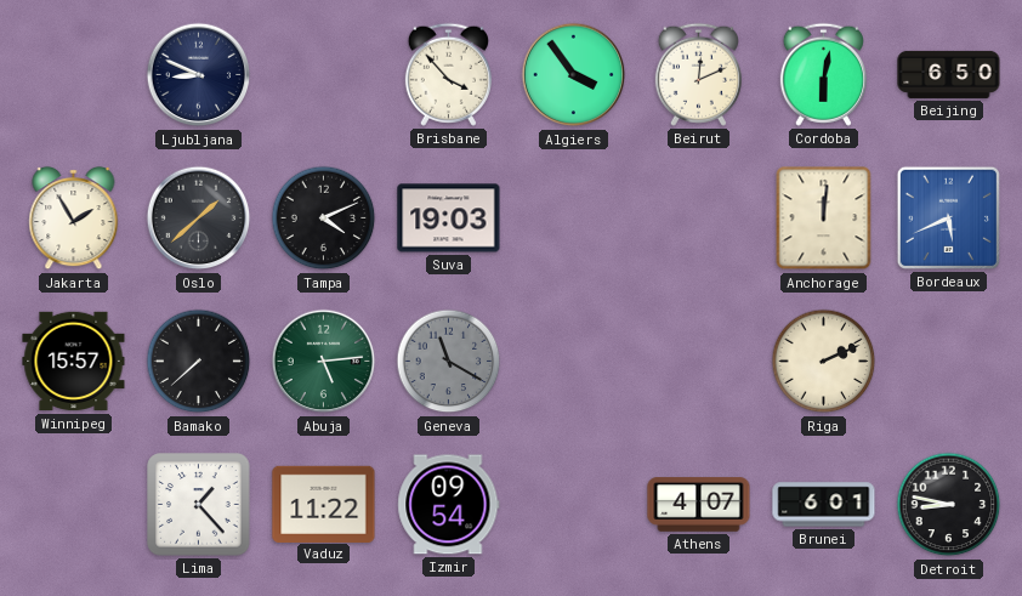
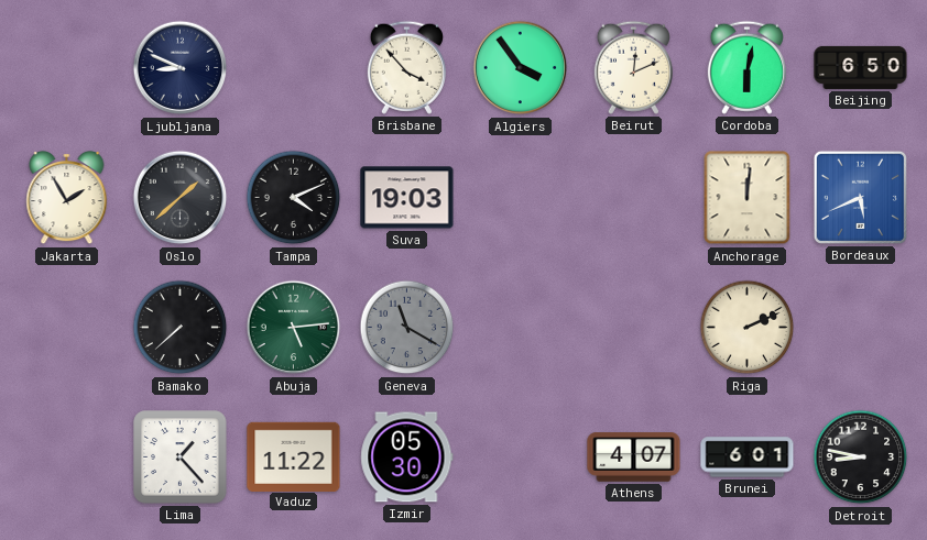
Winnipeg: 15:57 -> none
Izmir: 09:54 -> 05:30
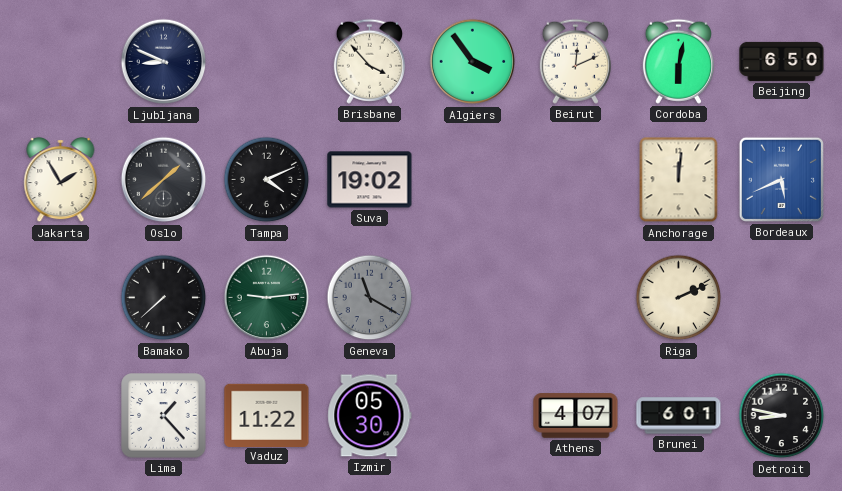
Suva: 19:03 -> 19:02
Abuja: 5:14 -> 9:14
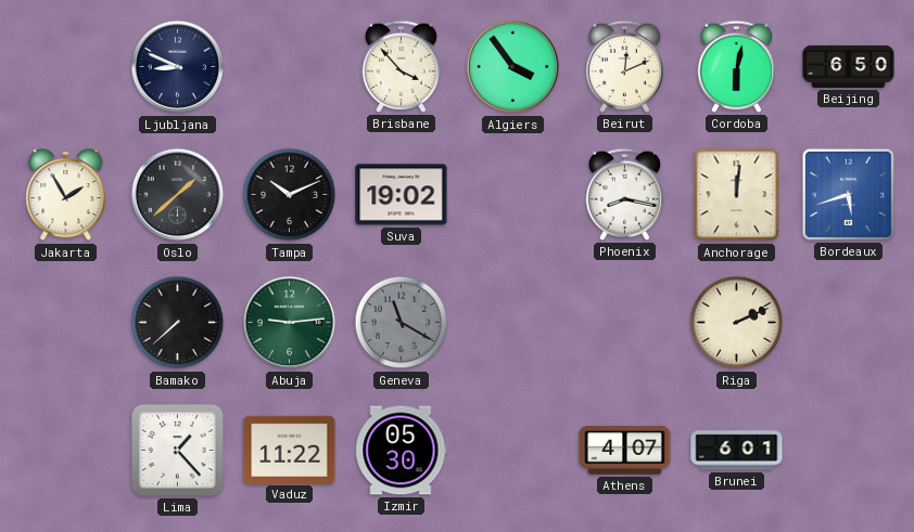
Tampa: 4:11 -> 10:11
Phoenix: none -> 8:17
Bordeaux: 5:41 -> 5:42
Detroit: 8:47 -> none
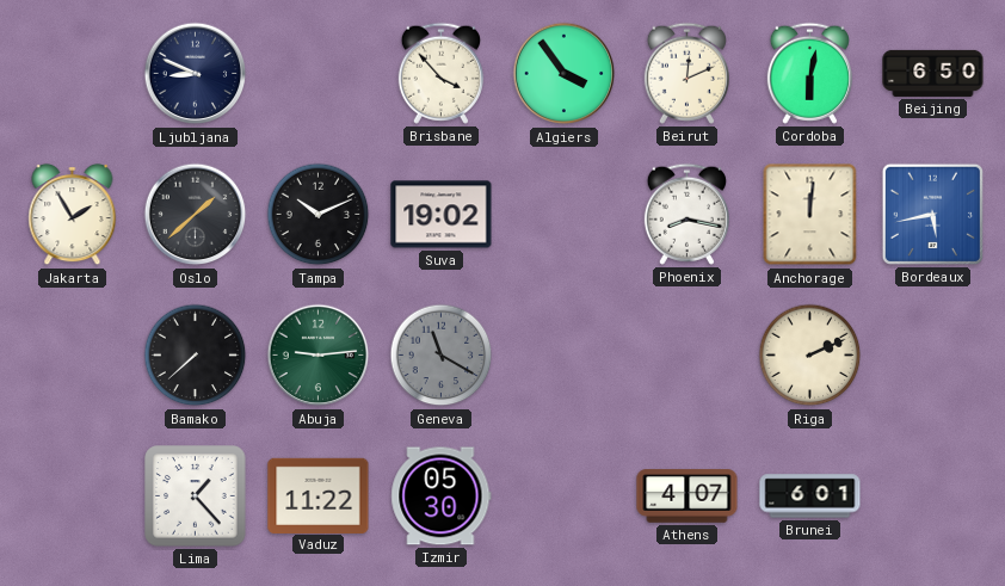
Bordeaux: 5:42 -> 5:43
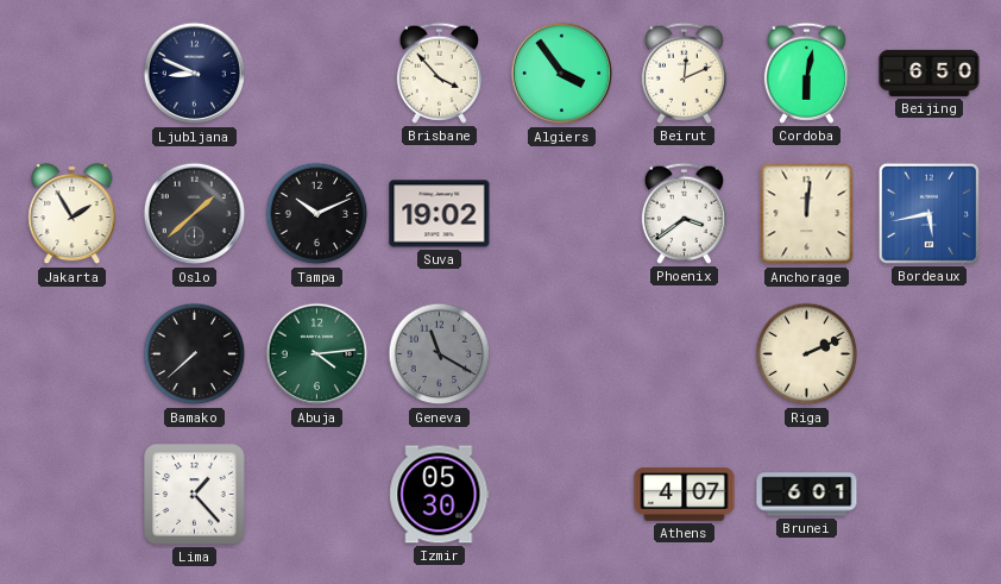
Phoenix: 8:17 -> 3:39
Abuja: 9:14 -> 4:14
Vaduz: 11:22 -> none
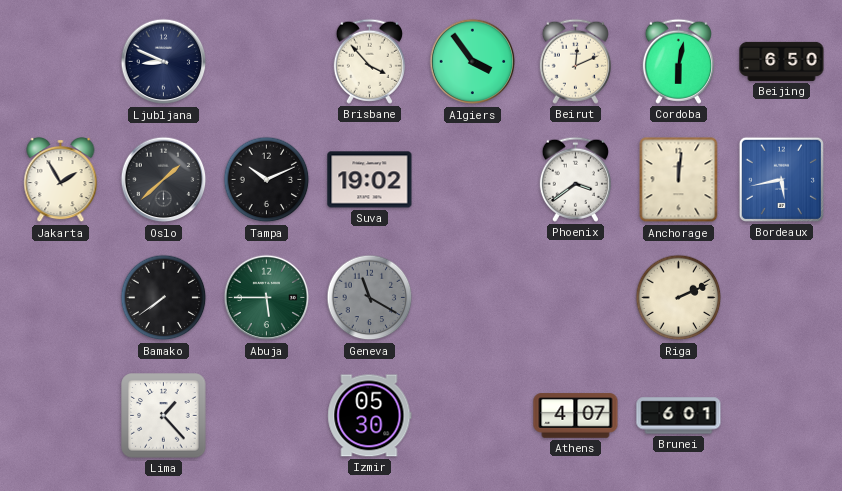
Bamako: 7:38 -> 7:39
Abuja: 4:14 -> 5:45
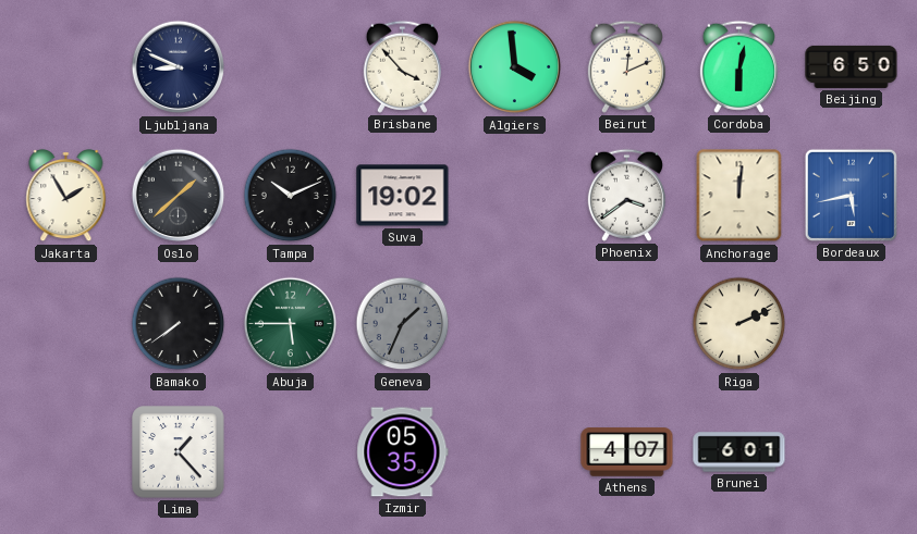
Algiers: 3:54 -> 3:59
Geneva: 11:20 -> 1:34
Izmir: 05:30 -> 05:35
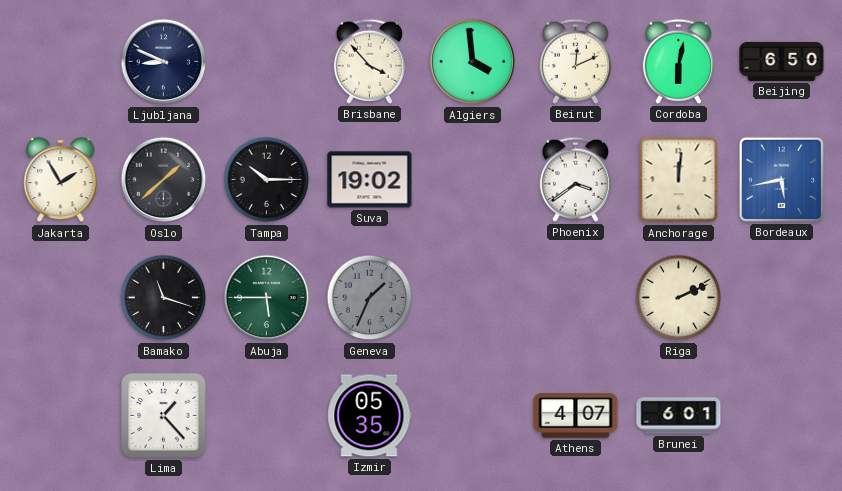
Tampa: 10:11 -> 10:15
Bamako: 7:39 -> 11:18
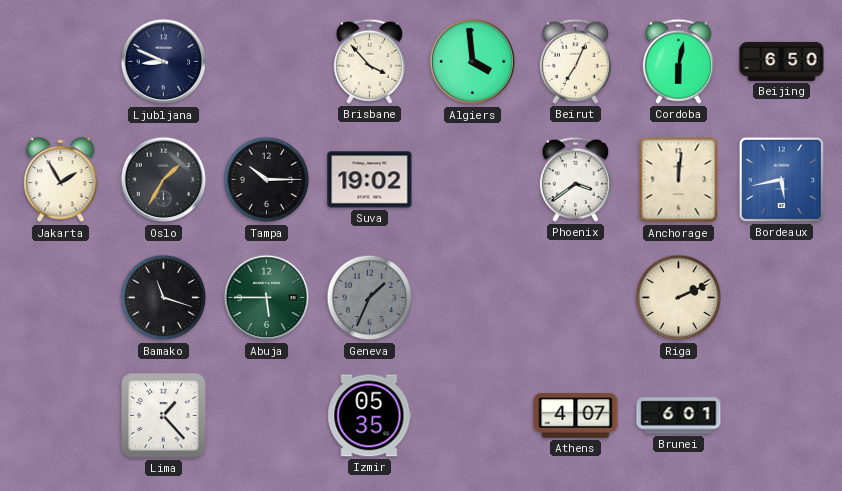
Beirut: 12:11 -> 7:04
Oslo: 1:38 -> 1:35
